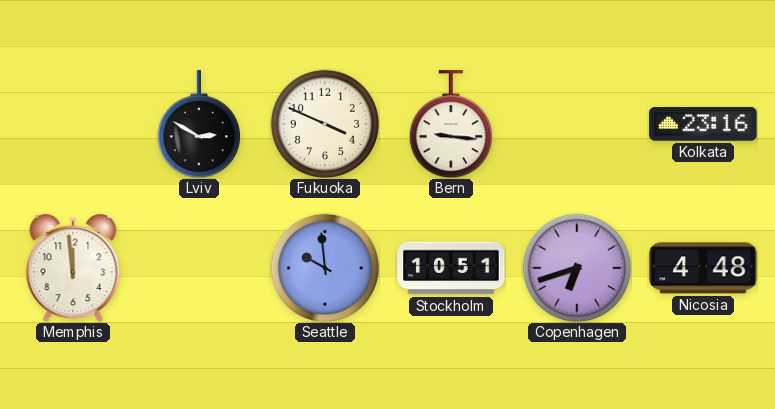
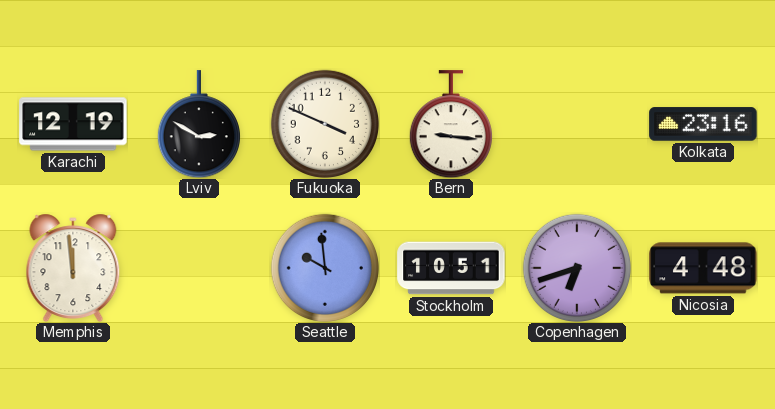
Karachi: none -> 12:19
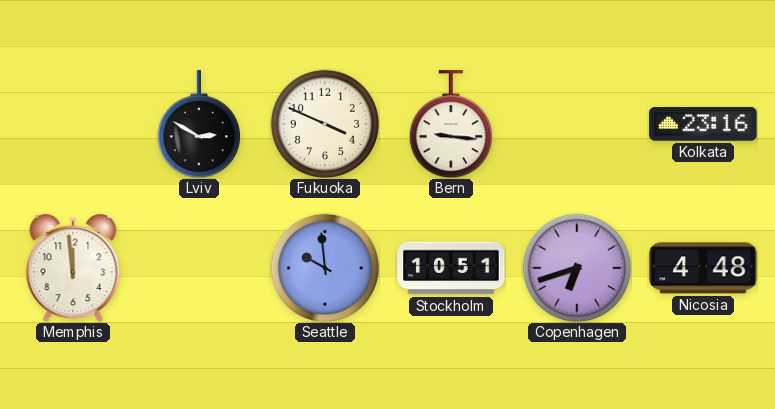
Karachi: 12:19 -> none
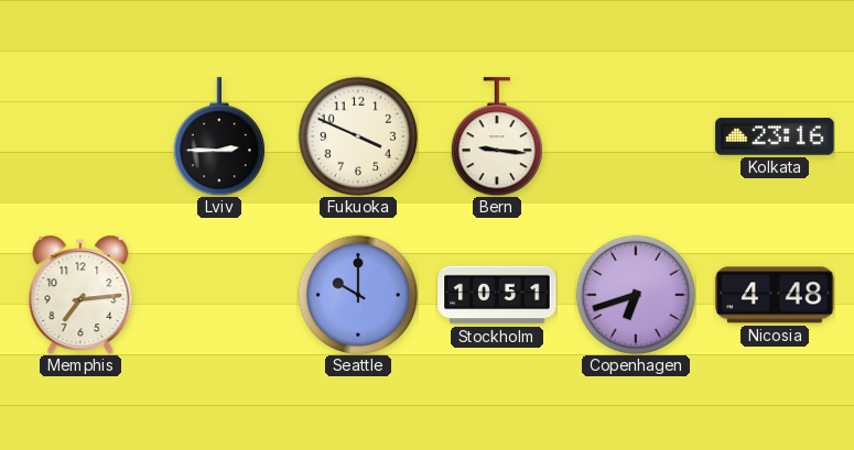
Lviv: 2:50 -> 2:45
Memphis: 11:59 -> 7:14
Seattle: 9:59 -> 10:00
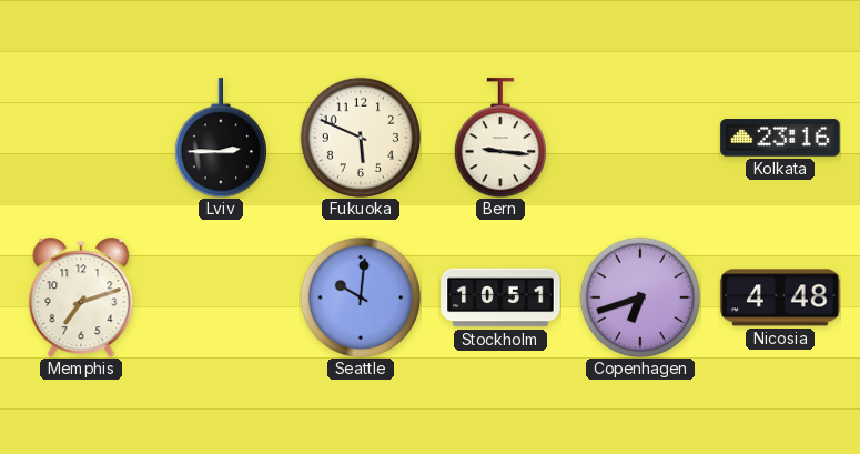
Fukuoka: 3:49 -> 5:49
Memphis: 7:14 -> 7:12
Seattle: 10:00 -> 10:01
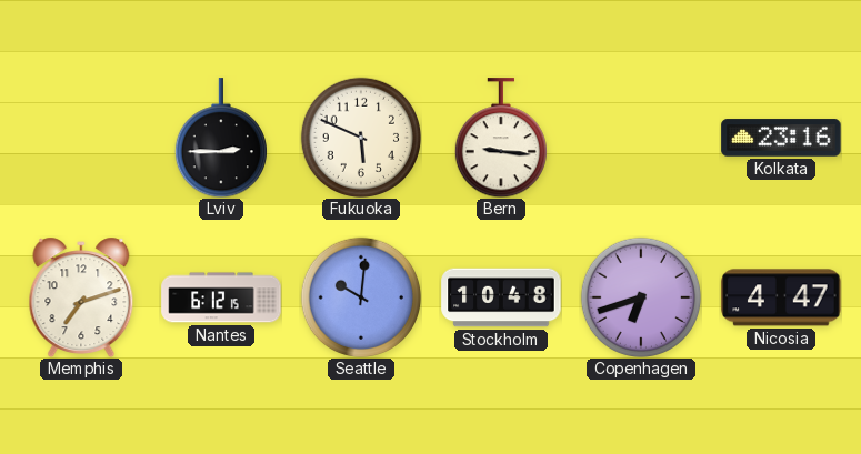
Nantes: none -> 6:12
Stockholm: 10:51 -> 10:48
Nicosia: 4:48 -> 4:47
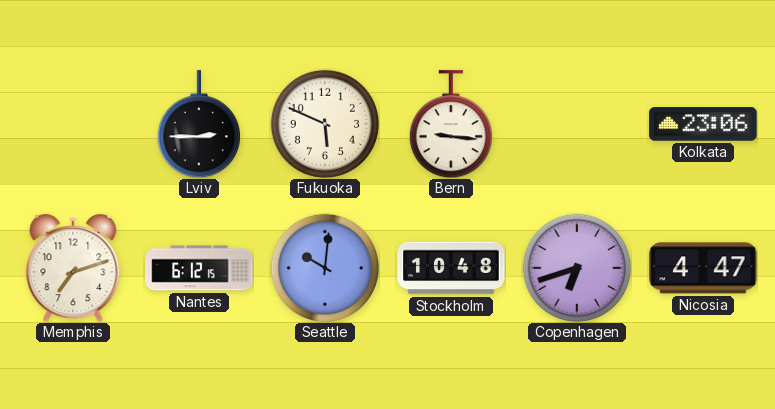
Kolkata: 23:16 -> 23:06
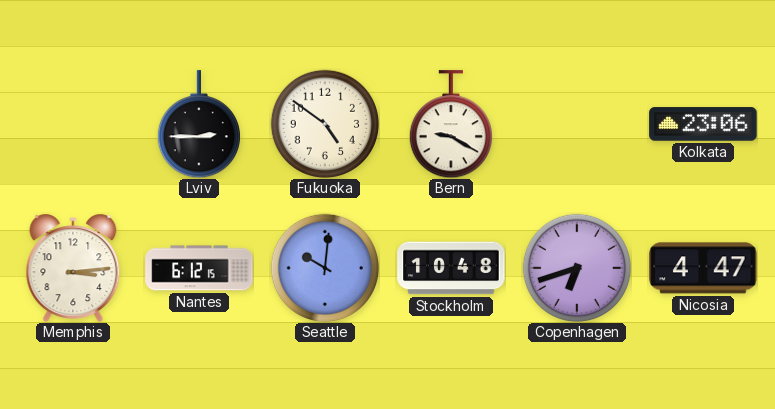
Fukuoka: 5:49 -> 4:51
Bern: 9:16 -> 9:20
Memphis: 7:12 -> 3:14
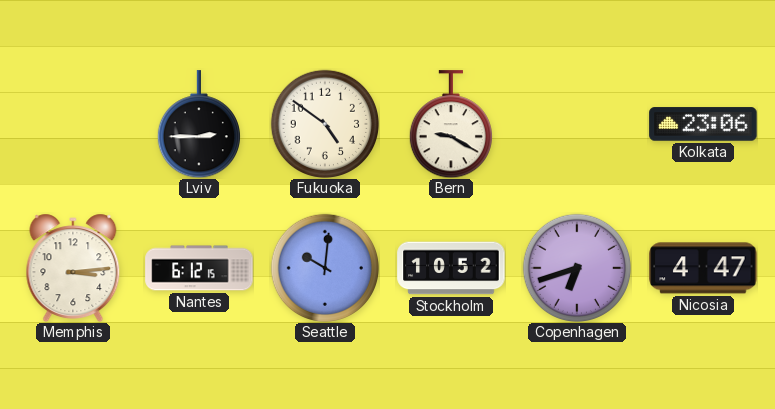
Stockholm: 10:48 -> 10:52
